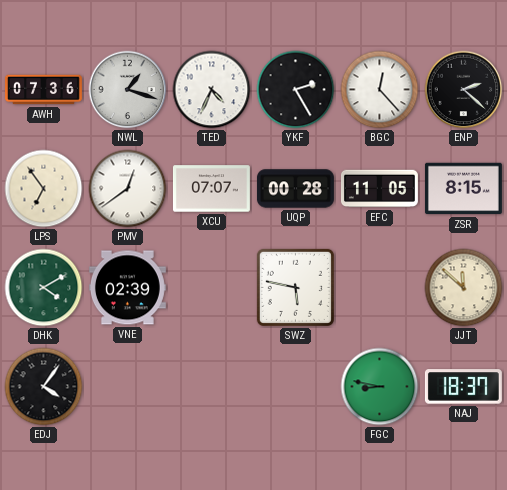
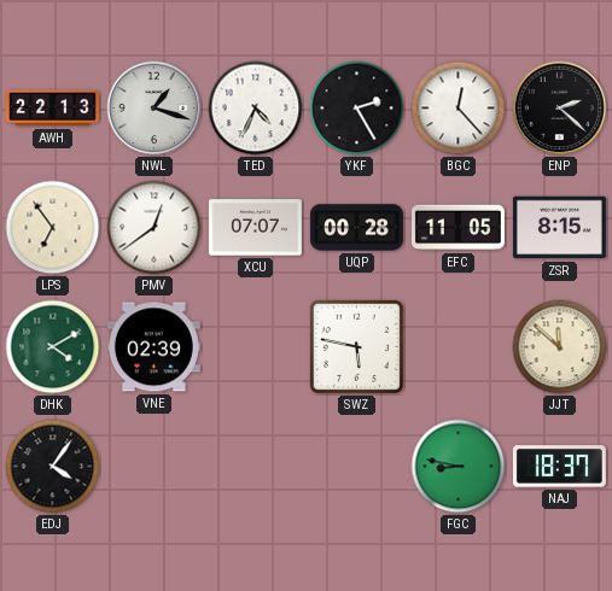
AWH: 07:36 -> 22:13
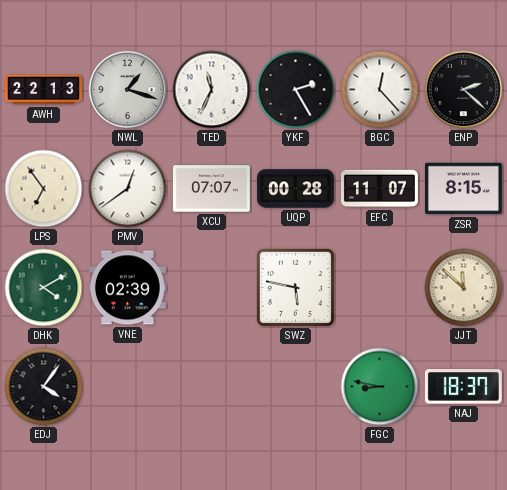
TED: 4:34 -> 11:34
EFC: 11:05 -> 11:07
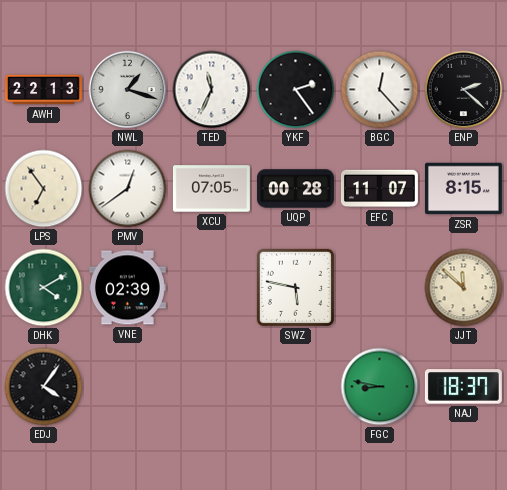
YKF: 2:25 -> 2:24
XCU: 07:07 -> 07:05
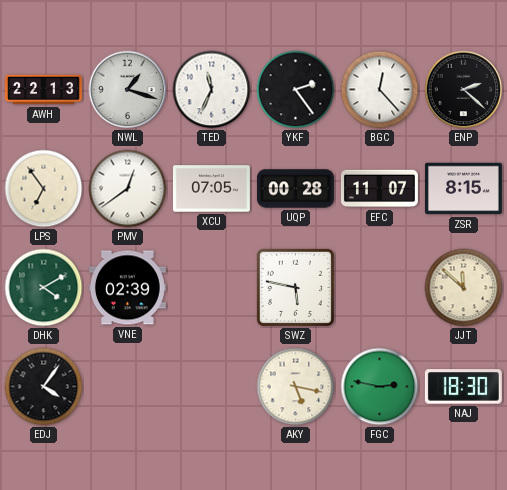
AKY: none -> 5:17
FGC: 8:47 -> 2:47
NAJ: 18:37 -> 18:30
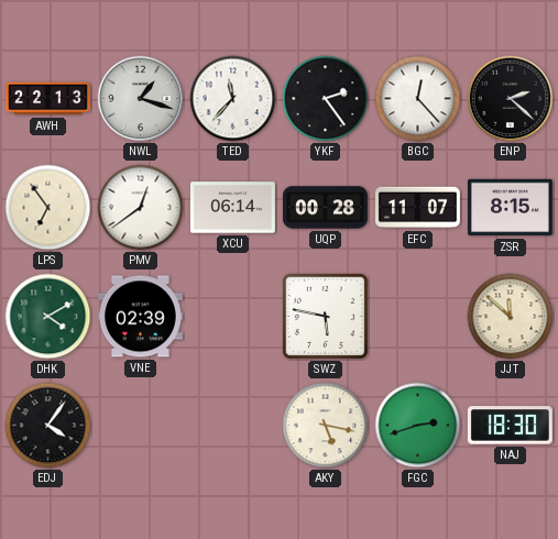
TED: 11:34 -> 11:37
XCU: 07:05 -> 06:14
FGC: 2:47 -> 2:42
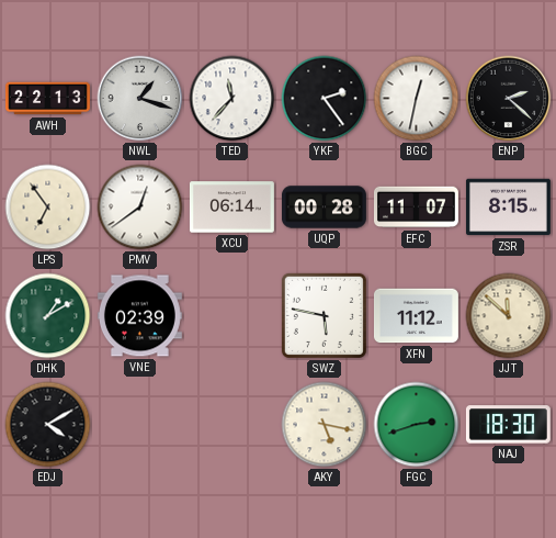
BGC: 12:23 -> 12:32
DHK: 4:10 -> 1:10
XFN: none -> 11:12
EDJ: 4:06 -> 4:10
